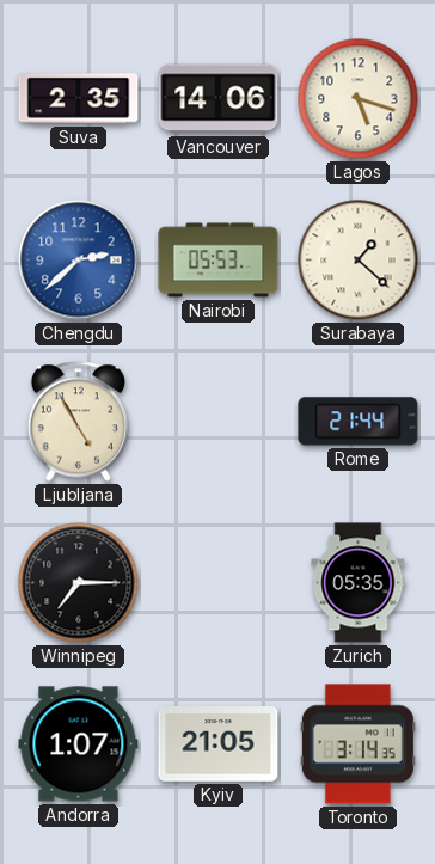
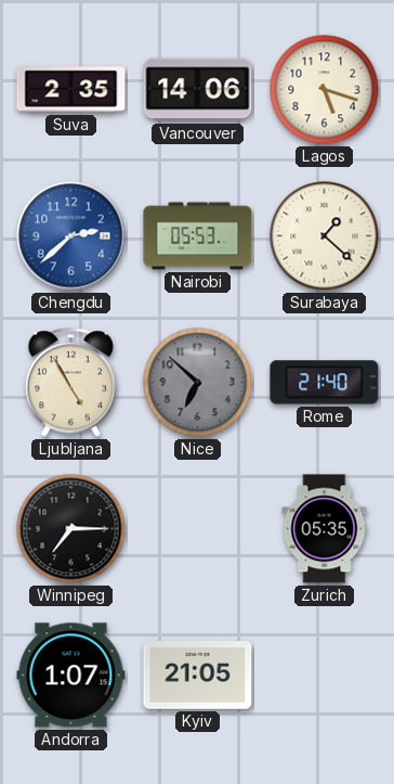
Nice: none -> 6:52
Rome: 21:44 -> 21:40
Toronto: 3:14 -> none
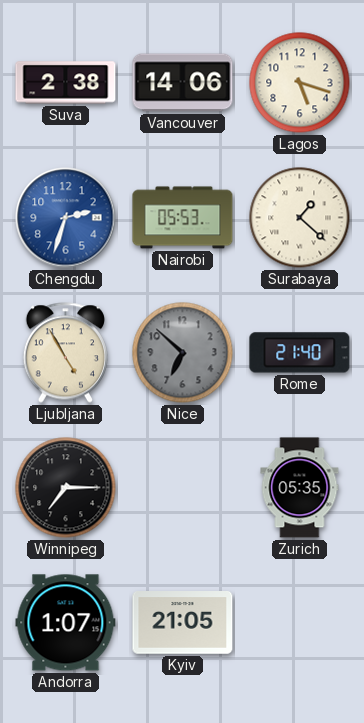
Suva: 2:35 -> 2:38
Chengdu: 2:38 -> 2:33
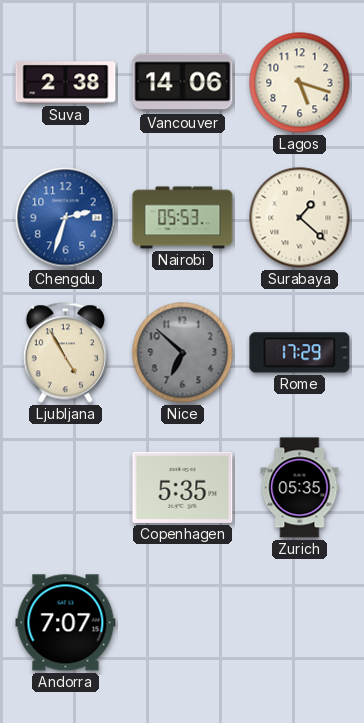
Rome: 21:40 -> 17:29
Winnipeg: 7:15 -> none
Copenhagen: none -> 5:35
Andorra: 1:07 -> 7:07
Kyiv: 21:05 -> none
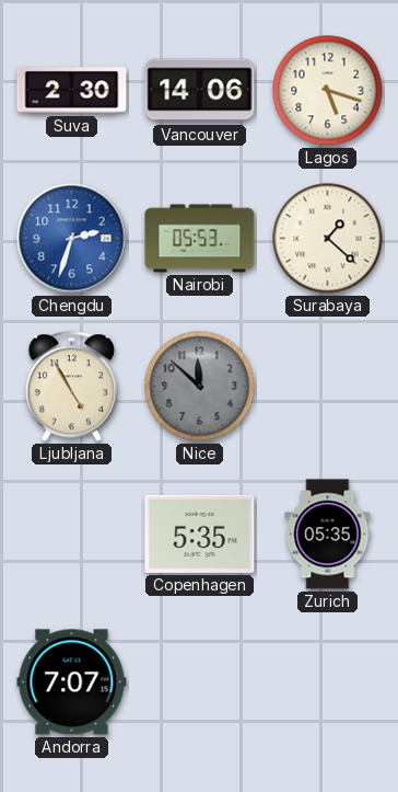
Suva: 2:38 -> 2:30
Nice: 6:52 -> 11:52
Rome: 17:29 -> none
